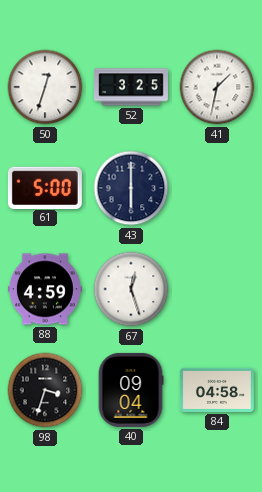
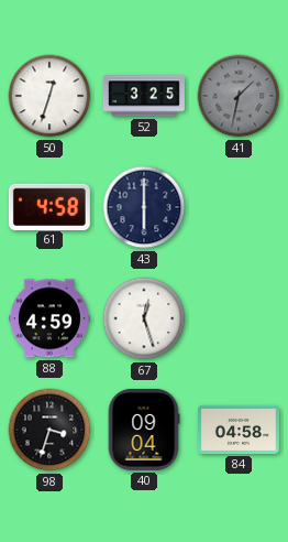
41 dial: white -> grey
61: 5:00 -> 4:58
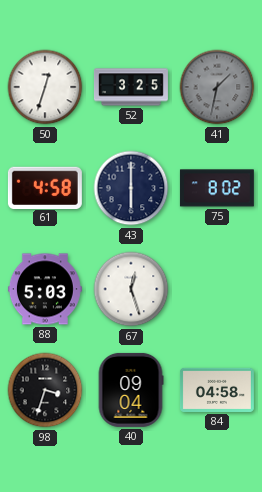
75: none -> 8:02
88: 4:59 -> 5:03
